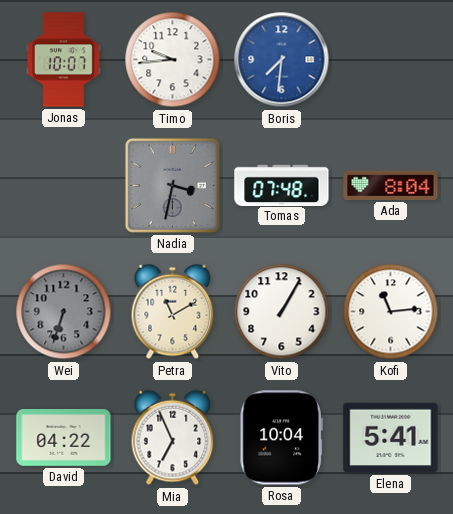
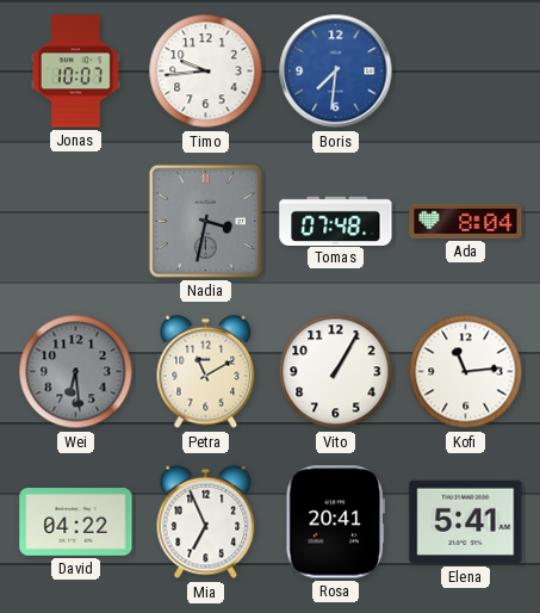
Wei: 6:33 -> 6:29
Rosa: 10:04 -> 20:41
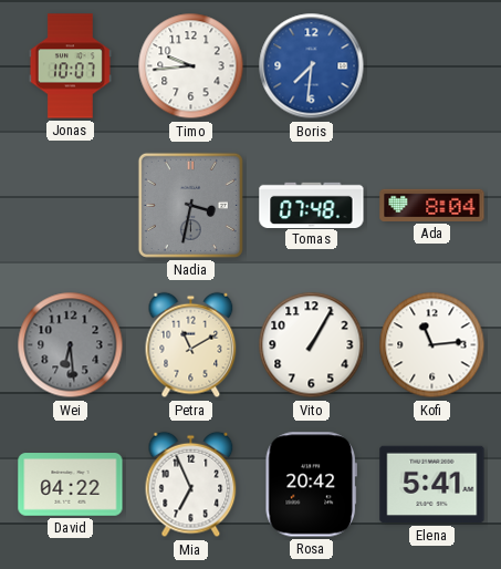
Rosa: 20:41 -> 20:42
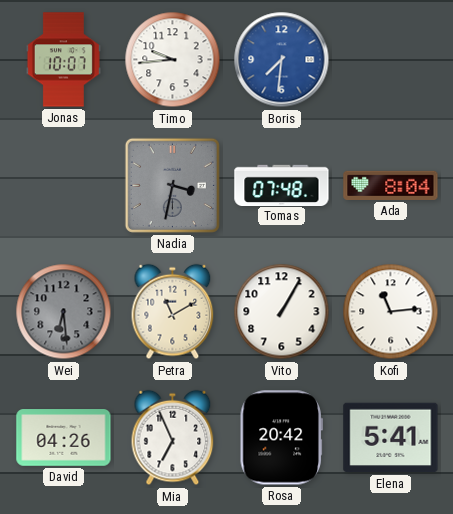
David: 04:22 -> 04:26
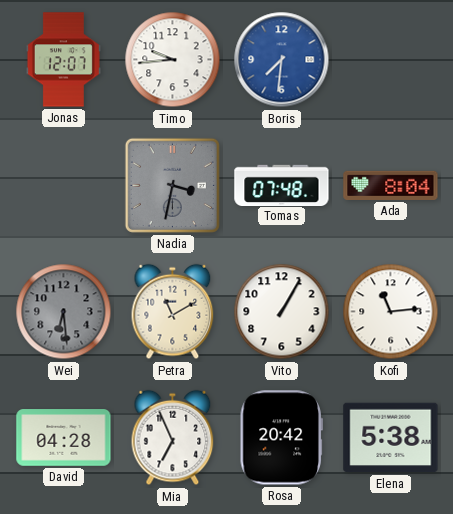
Jonas: 10:07 -> 12:07
David: 04:26 -> 04:28
Elena: 5:41 -> 5:38
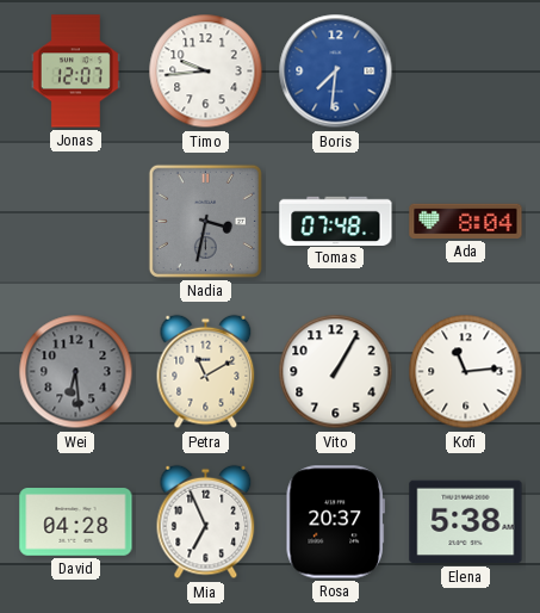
Rosa: 20:42 -> 20:37
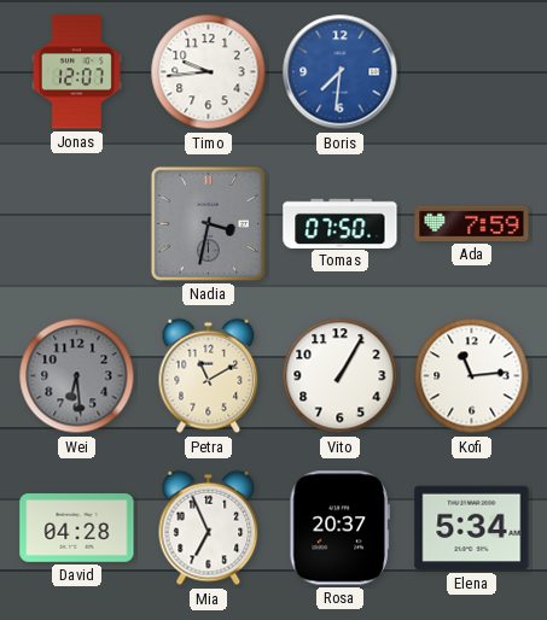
Tomas: 07:48 -> 07:50
Ada: 8:04 -> 7:59
Elena: 5:38 -> 5:34
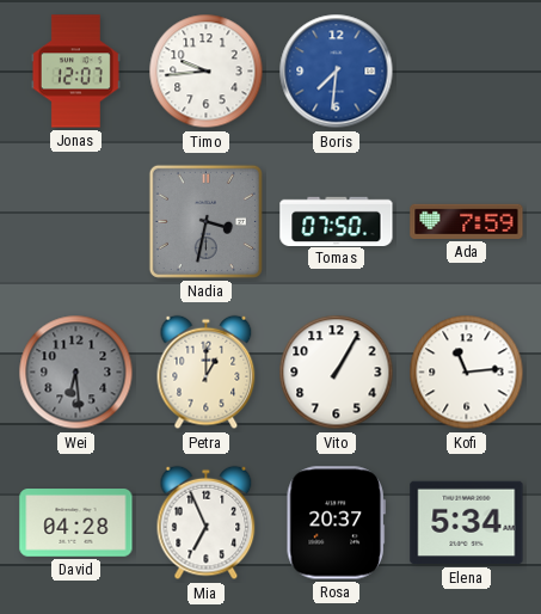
Petra: 11:10 -> 1:00
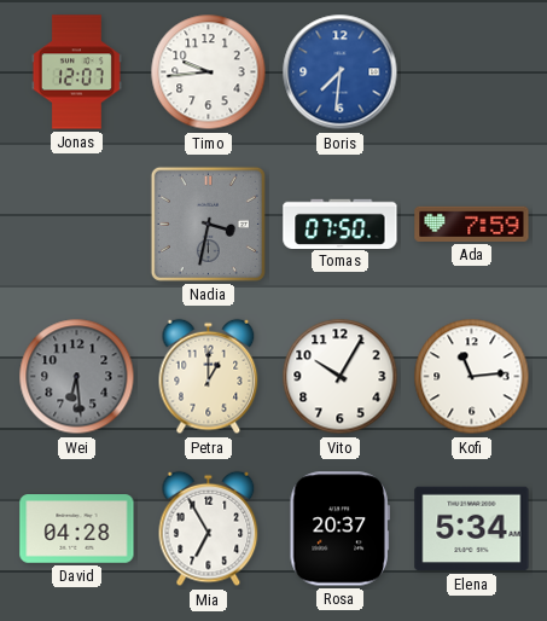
Vito: 1:05 -> 10:05
Mia: 6:56 -> 6:55
